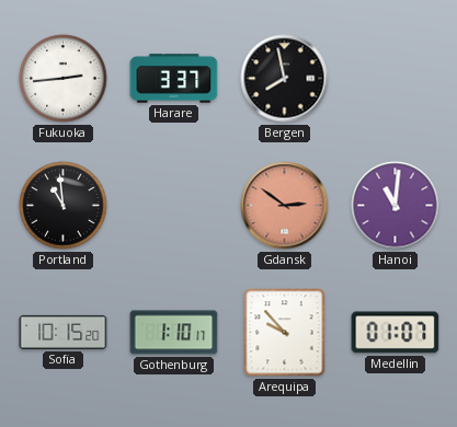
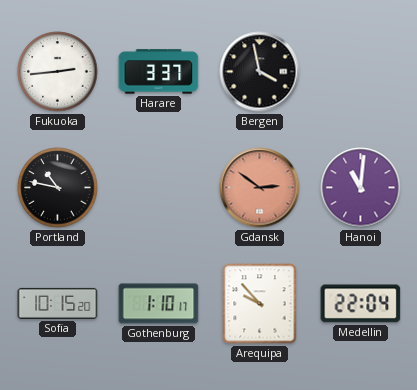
Bergen: 7:58 -> 3:58
Portland: 10:59 -> 10:47
Medellin: 01:07 -> 22:04
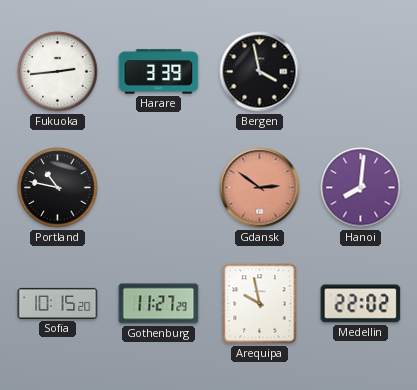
Harare: 3:37 -> 3:39
Hanoi: 11:01 -> 8:01
Gothenburg: 1:10 -> 11:27
Arequipa: 9:53 -> 9:58
Medellin: 22:04 -> 22:02
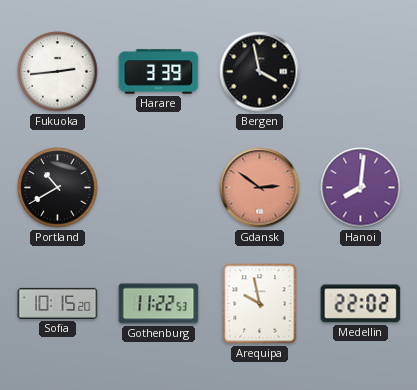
Portland: 10:47 -> 10:40
Gothenburg: 11:27 -> 11:22
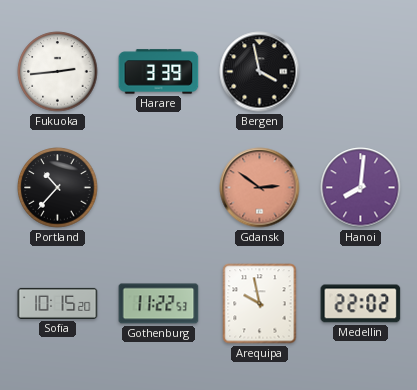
Portland: 10:40 -> 10:37
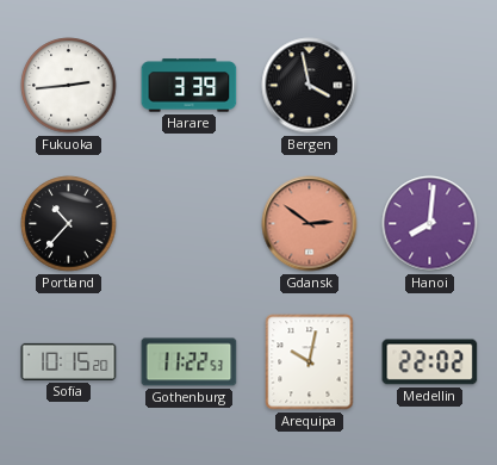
Arequipa: 9:58 -> 10:02
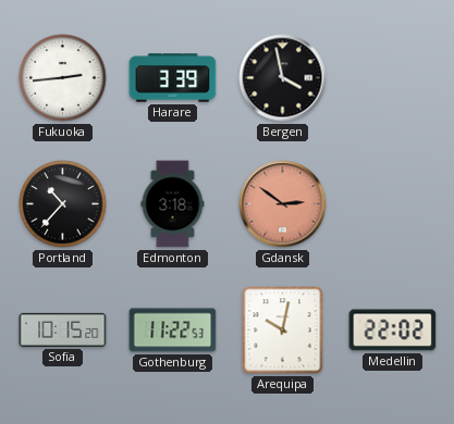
Edmonton: none -> 3:18
Hanoi: 8:01 -> none
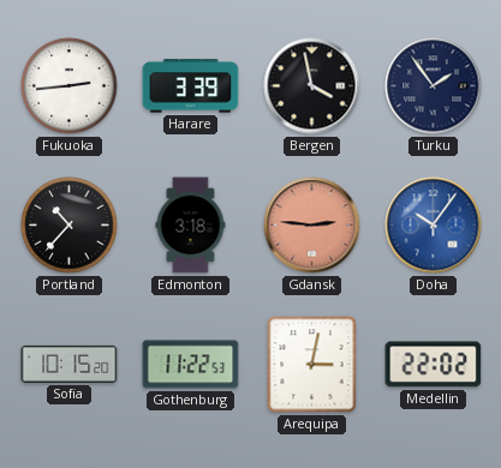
Turku: none -> 1:54
Gdansk: 2:51 -> 2:46
Doha: none -> 10:06
Arequipa: 10:02 -> 3:02
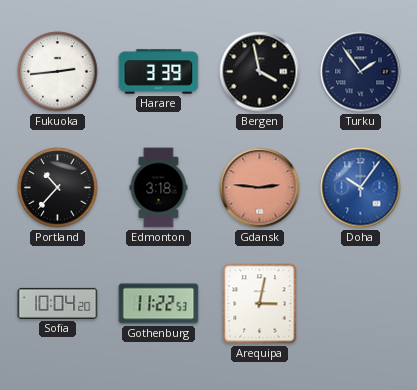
Sofia: 10:15 -> 10:04
Medellin: 22:02 -> none
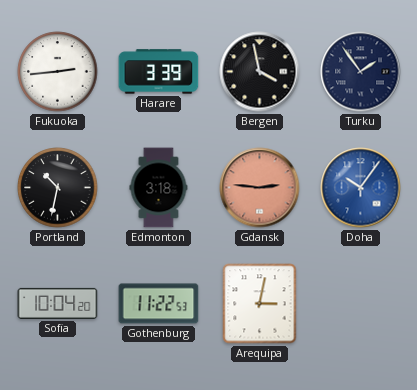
Portland: 10:37 -> 10:32
